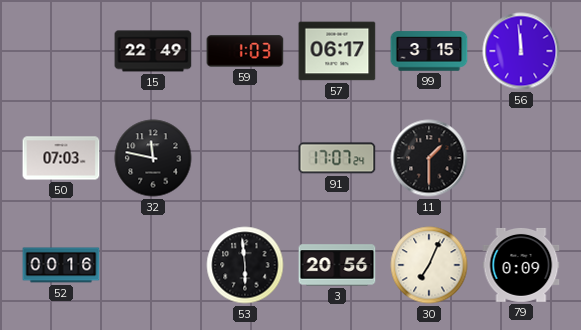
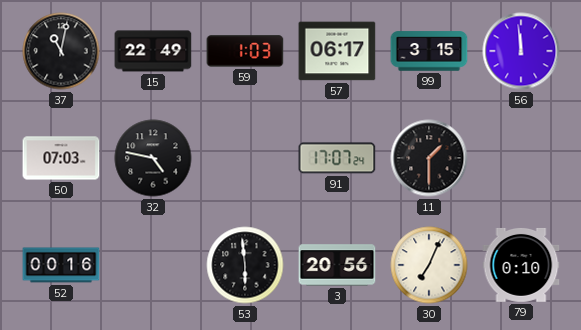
37: none -> 11:02
32: 11:47 -> 4:47
79: 0:09 -> 0:10
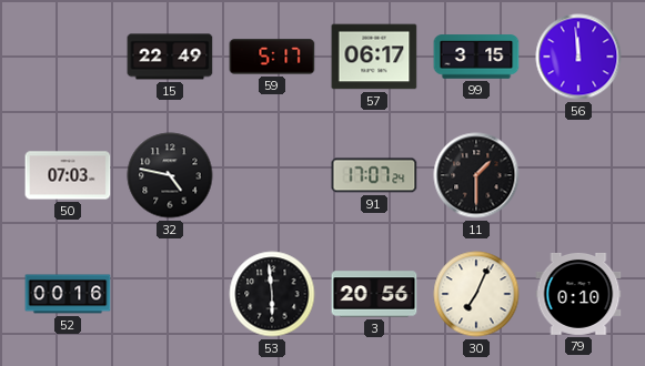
37: 11:02 -> none
59: 1:03 -> 5:17
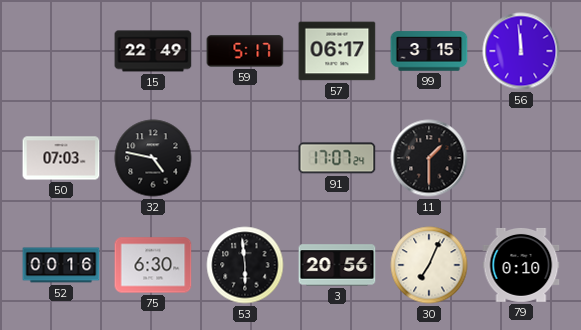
75: none -> 6:30
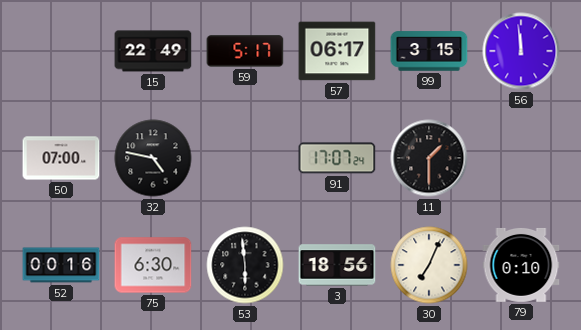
50: 07:03 -> 07:00
3: 20:56 -> 18:56
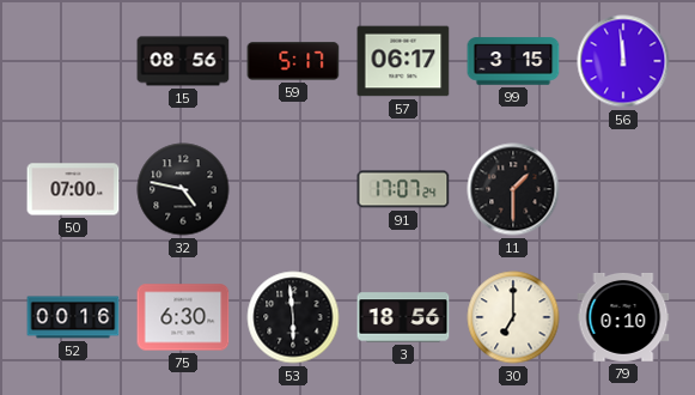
15: 22:49 -> 08:56
30: 7:04 -> 7:00
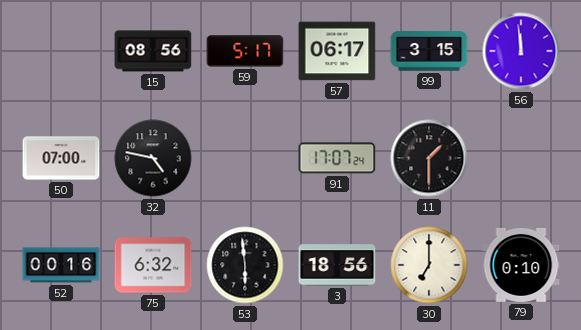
75: 6:30 -> 6:32
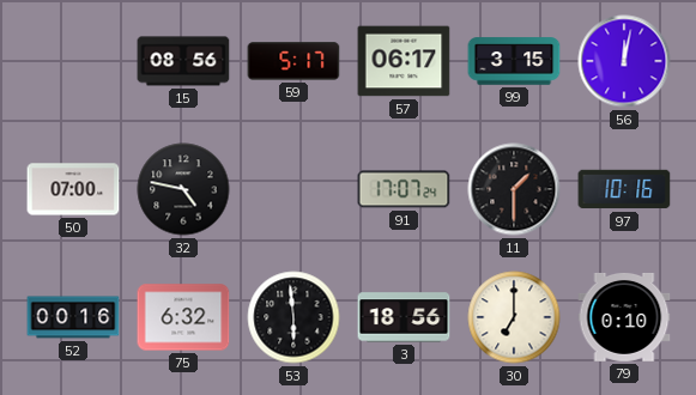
56: 11:59 -> 12:02
97: none -> 10:16
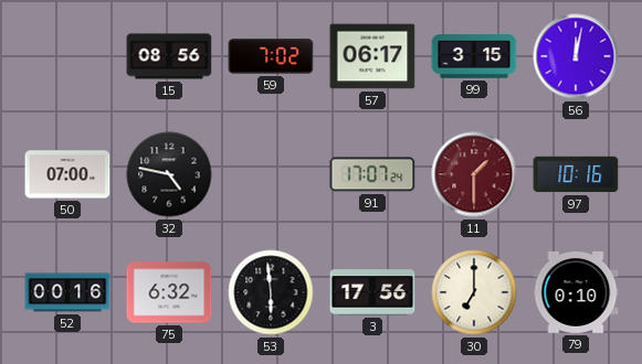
59: 5:17 -> 7:02
11 dial: black -> burgundy
3: 18:56 -> 17:56
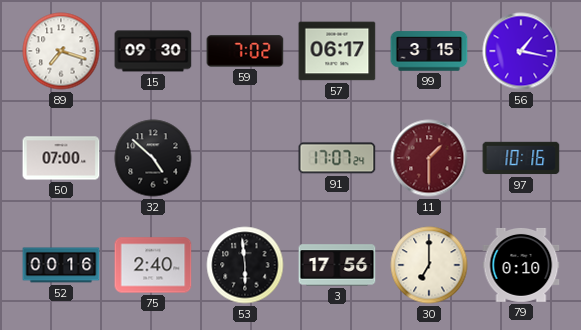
89: none -> 7:18
15: 08:56 -> 09:30
56: 12:02 -> 1:17
32: 4:47 -> 4:52
75: 6:32 -> 2:40
